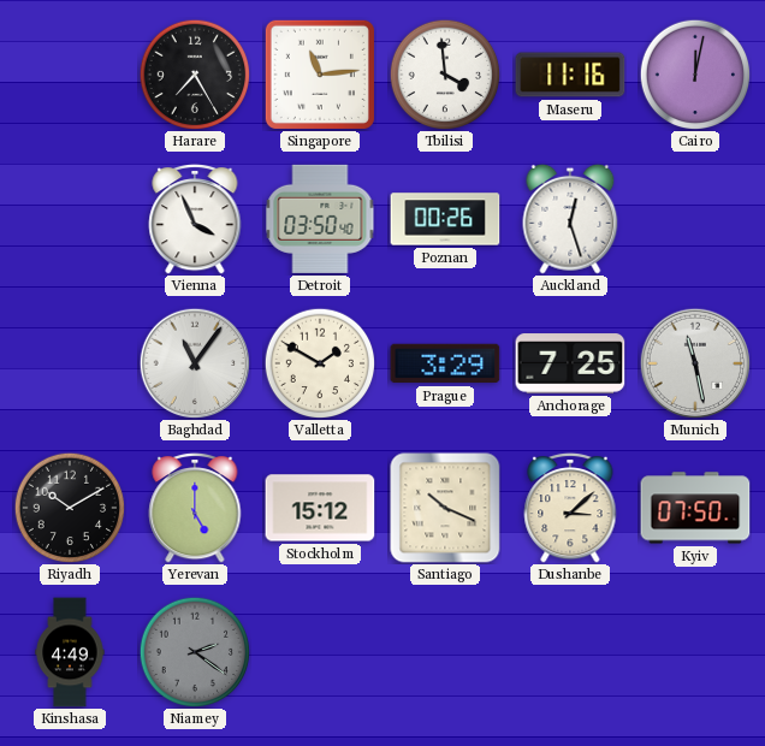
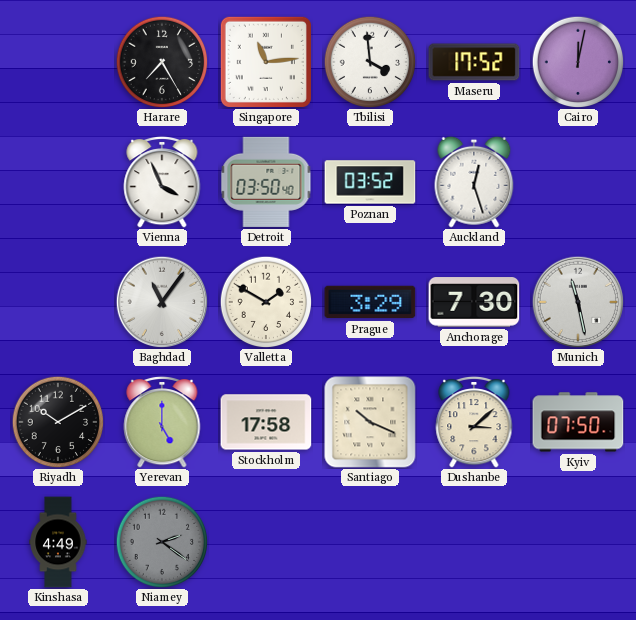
Maseru: 11:16 -> 17:52
Poznan: 00:26 -> 03:52
Anchorage: 7:25 -> 7:30
Stockholm: 15:12 -> 17:58
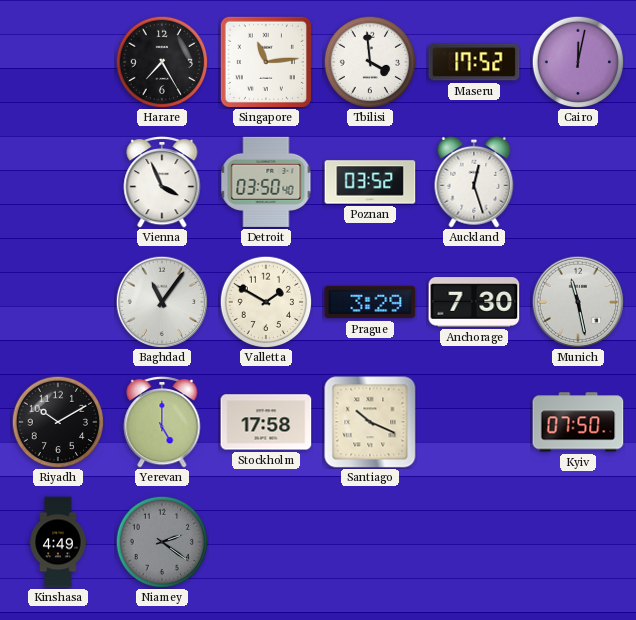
Dushanbe: 3:08 -> none
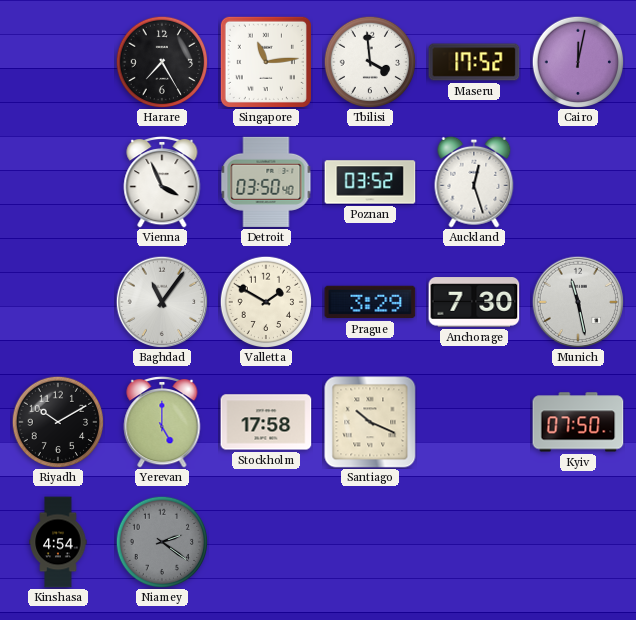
Kinshasa: 4:49 -> 4:54
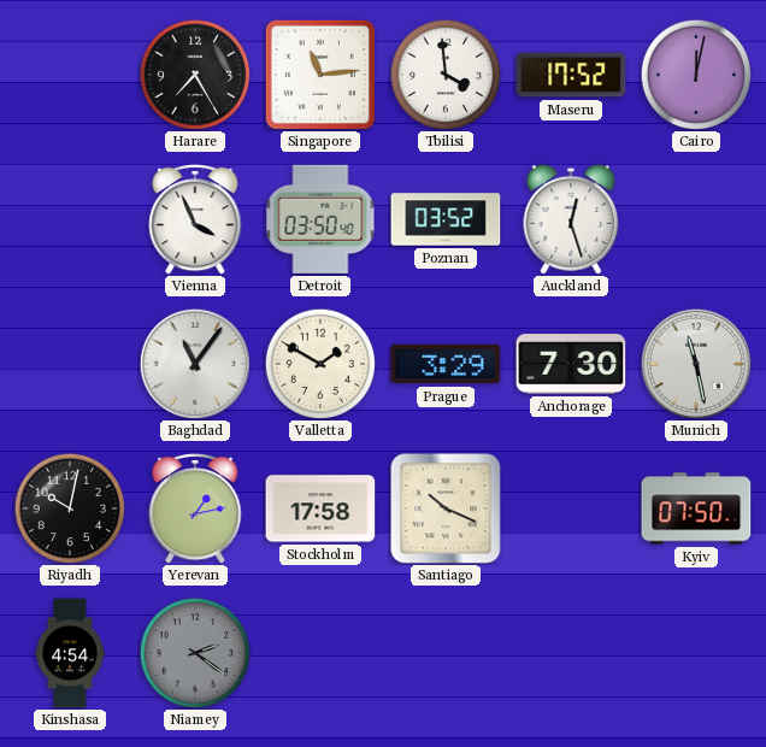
Riyadh: 10:10 -> 10:02
Yerevan: 5:00 -> 1:13
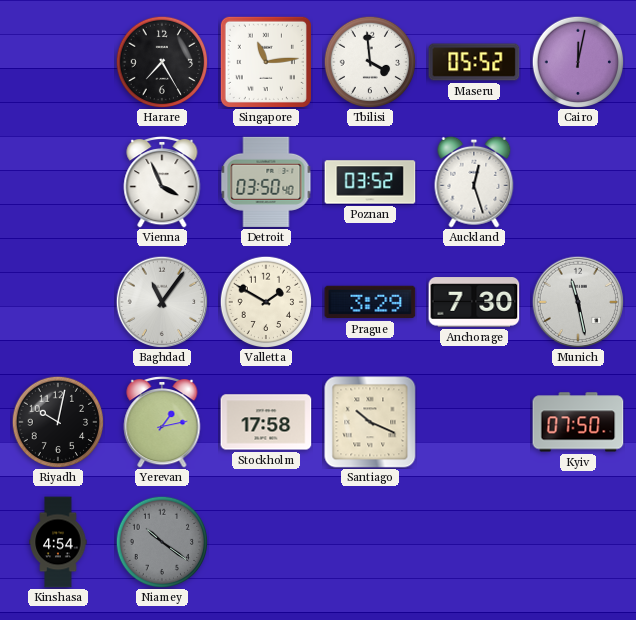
Maseru: 17:52 -> 05:52
Niamey: 2:21 -> 10:21
